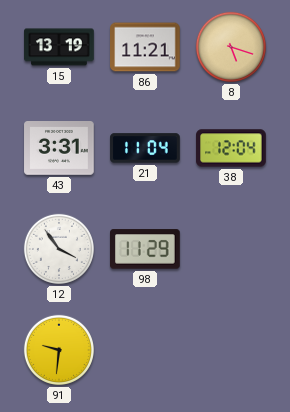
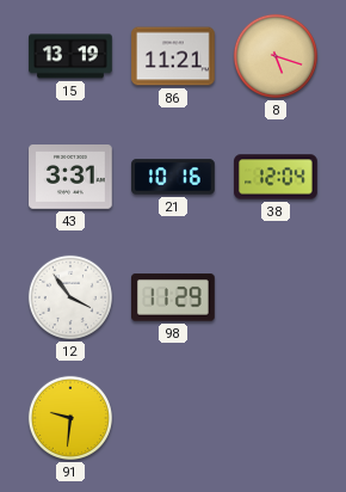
21: 11:04 -> 10:16
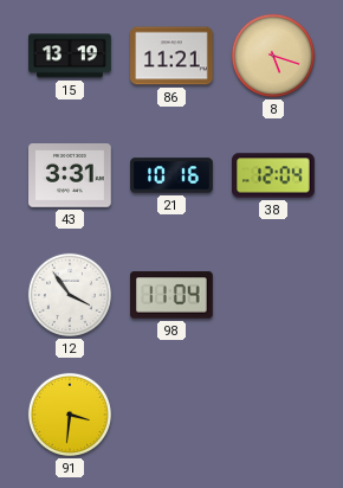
98: 11:29 -> 11:04
91: 9:31 -> 3:31
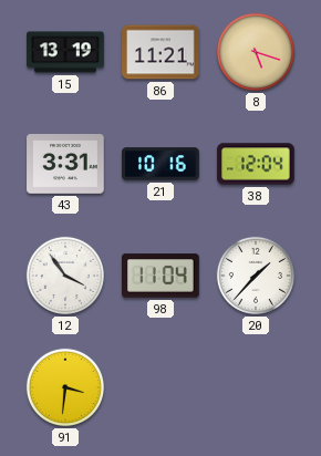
20: none -> 1:37
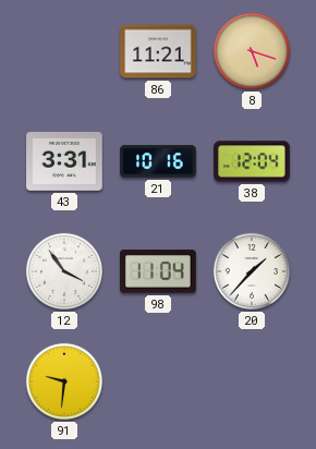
15: 13:19 -> none
91: 3:31 -> 9:31
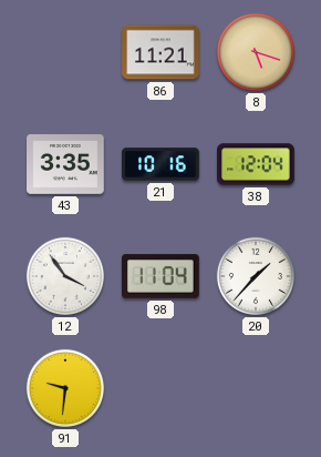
43: 3:31 -> 3:35
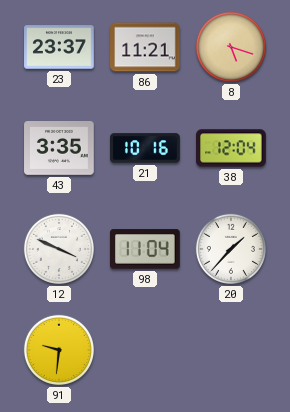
23: none -> 23:37
12: 3:54 -> 3:49
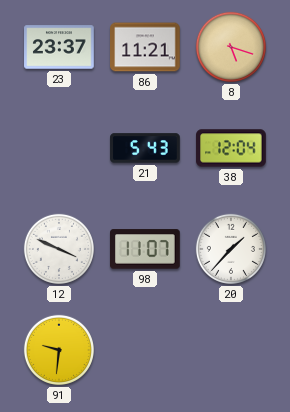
43: 3:35 -> none
21: 10:16 -> 5:43
98: 11:04 -> 11:07
